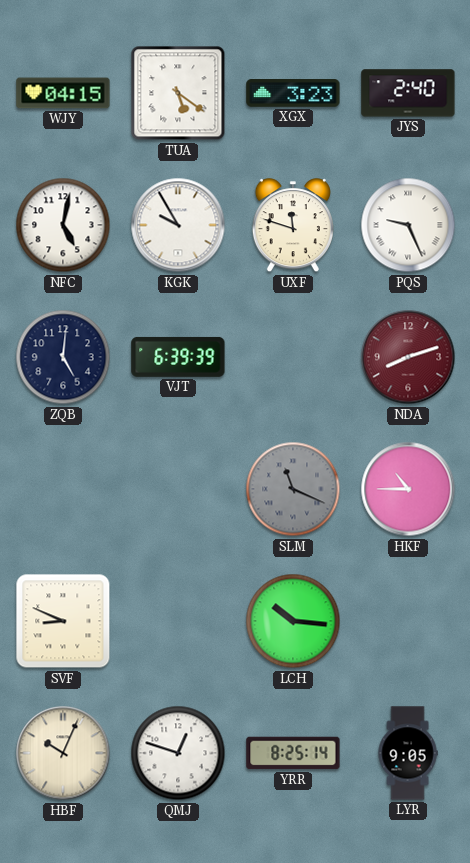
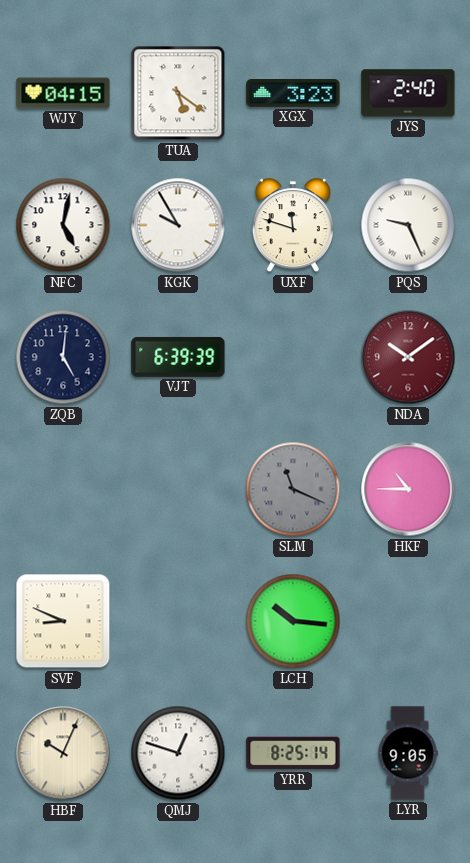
NDA: 8:12 -> 10:09
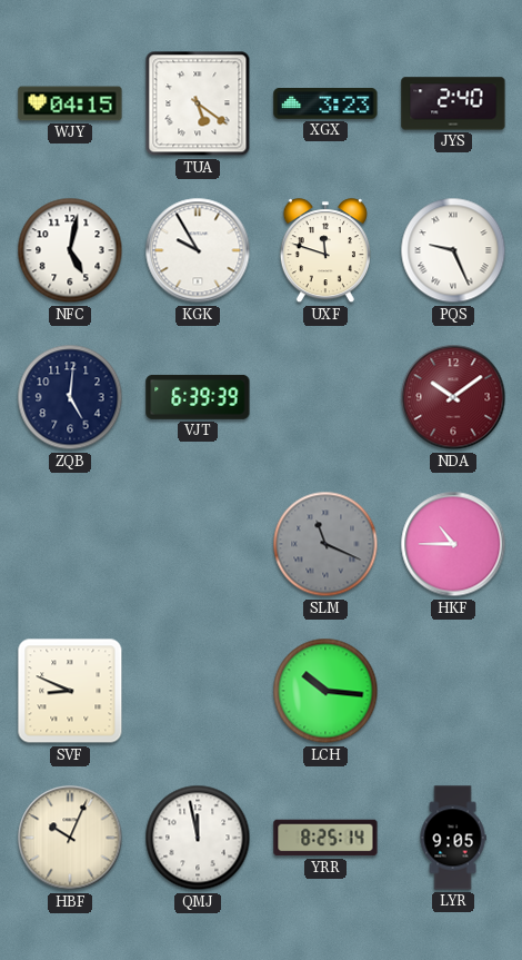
QMJ: 12:48 -> 11:58
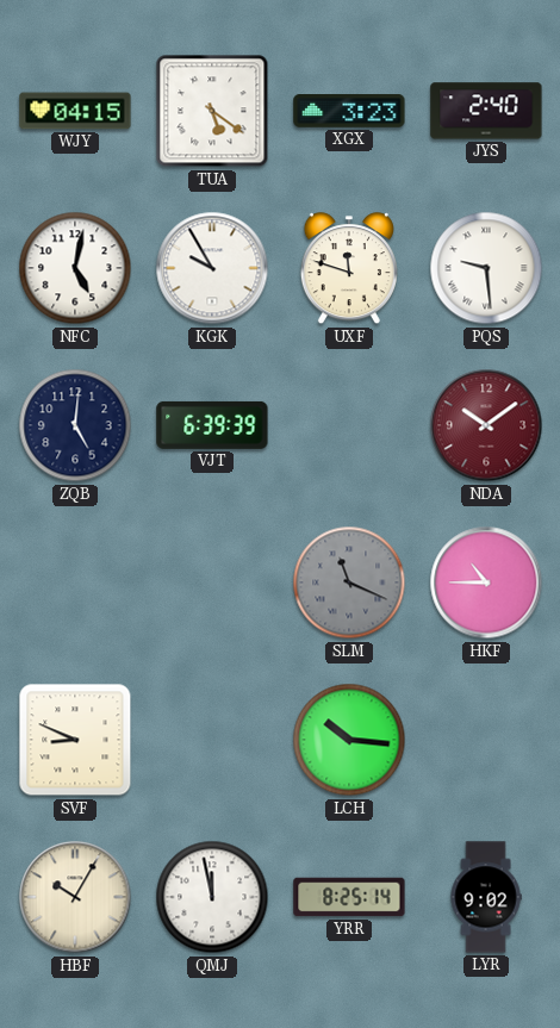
PQS: 9:26 -> 9:29
HBF: 10:04 -> 10:05
LYR: 9:05 -> 9:02
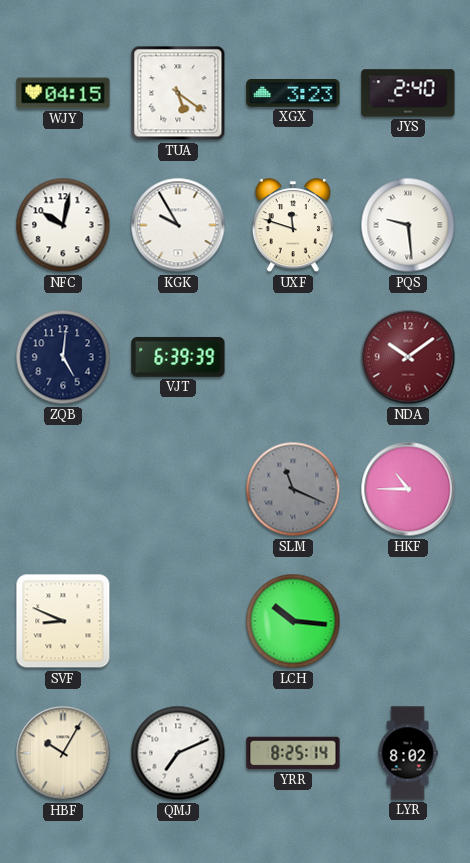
NFC: 5:02 -> 10:02
QMJ: 11:58 -> 7:11
LYR: 9:02 -> 8:02
